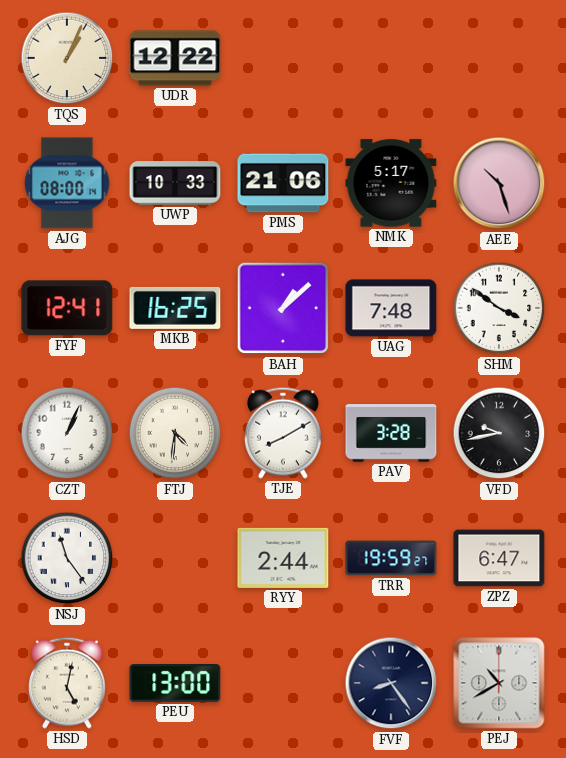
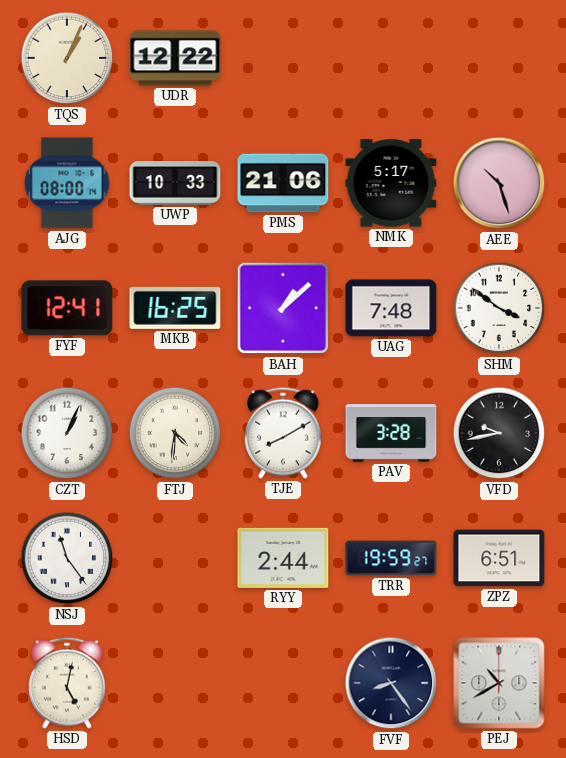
ZPZ: 6:47 -> 6:51
PEU: 13:00 -> none
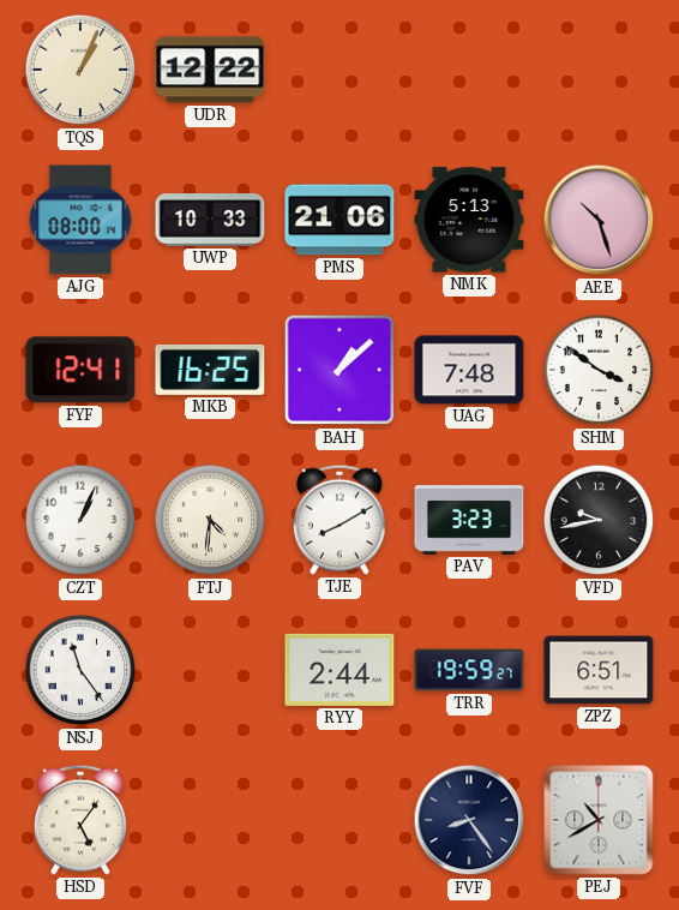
NMK: 5:17 -> 5:13
PAV: 3:28 -> 3:23
HSD: 5:02 -> 5:06
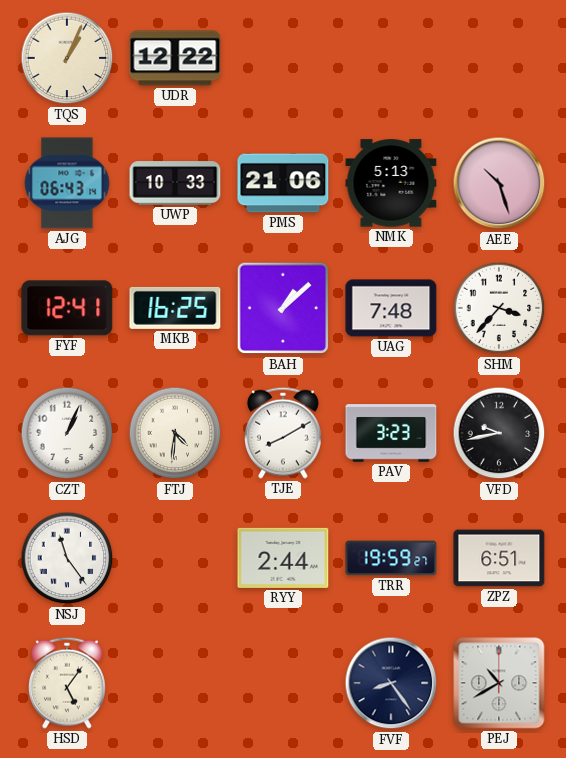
AJG: 08:00 -> 06:43
SHM: 3:51 -> 3:37
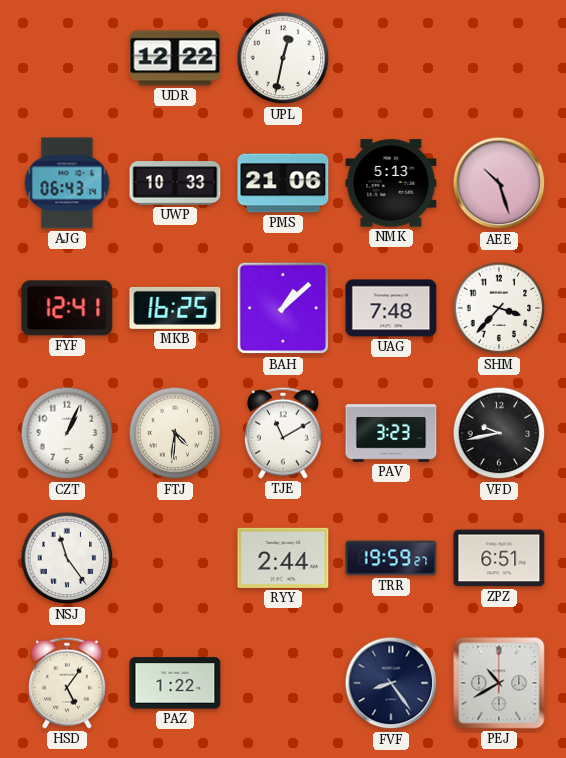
TQS: 1:04 -> none
UPL: none -> 12:32
TJE: 8:10 -> 11:10
PAZ: none -> 1:22
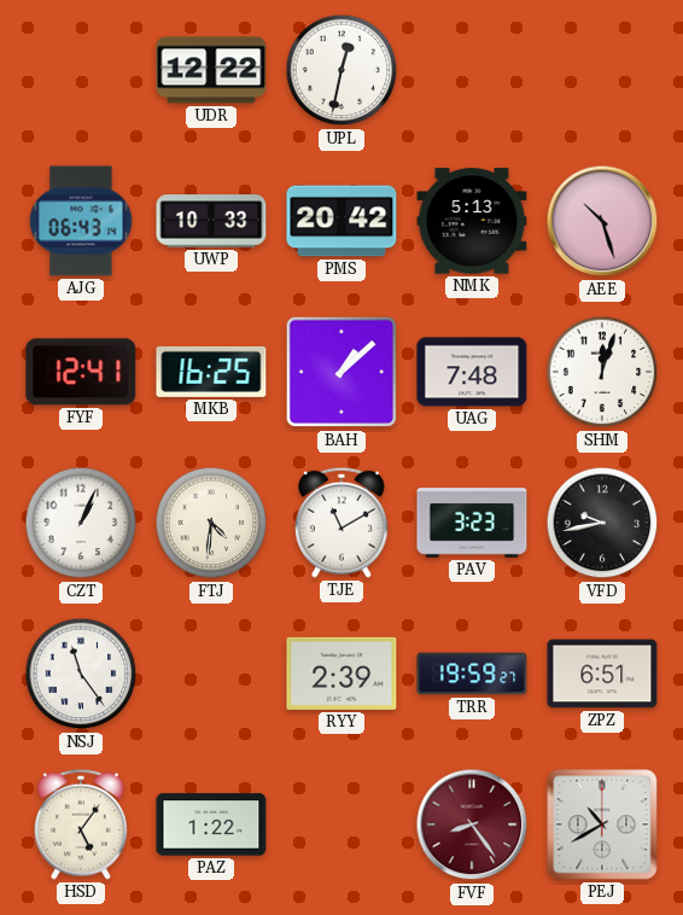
PMS: 21:06 -> 20:42
SHM: 3:37 -> 12:03
RYY: 2:44 -> 2:39
FVF dial: navy -> burgundy
